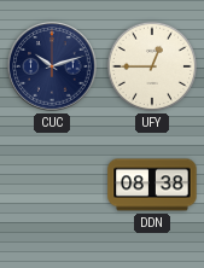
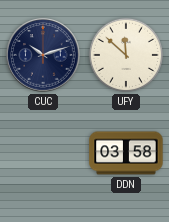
UFY: 12:45 -> 11:52
DDN: 08:38 -> 03:58
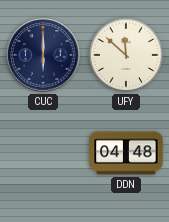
CUC: 10:12 -> 6:00
DDN: 03:58 -> 04:48
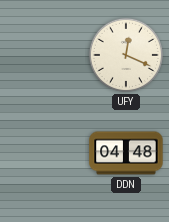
CUC: 6:00 -> none
UFY: 11:52 -> 12:19
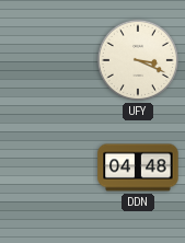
UFY: 12:19 -> 3:19
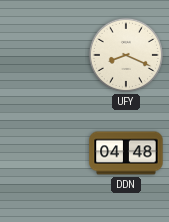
UFY: 3:19 -> 8:19
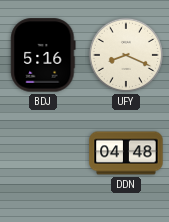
BDJ: none -> 5:16
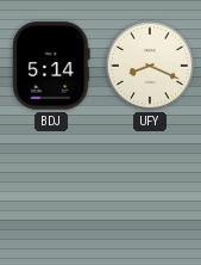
BDJ: 5:16 -> 5:14
DDN: 04:48 -> none
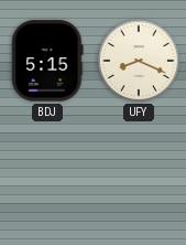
BDJ: 5:14 -> 5:15
